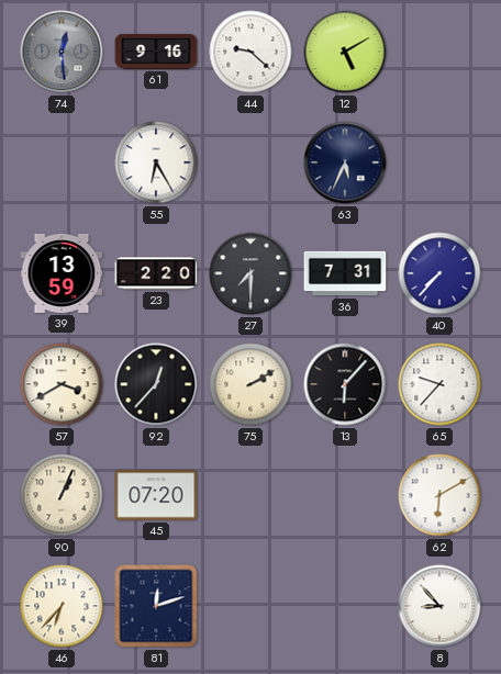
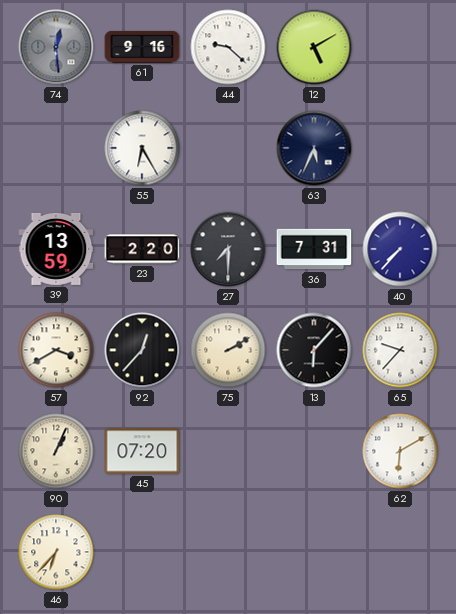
81: 12:12 -> none
8: 8:53 -> none
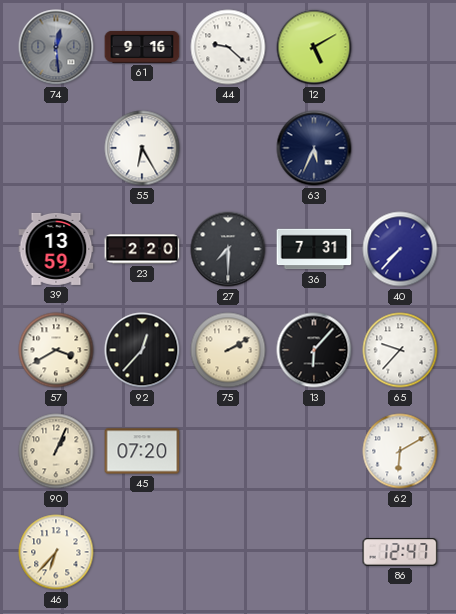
86: none -> 12:47
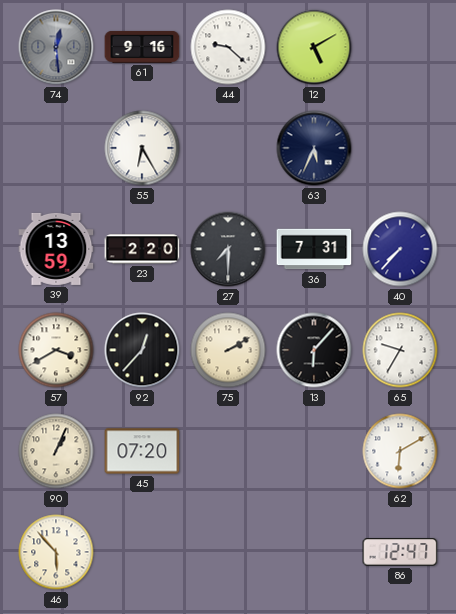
65: 9:37 -> 9:35
46: 6:37 -> 5:53
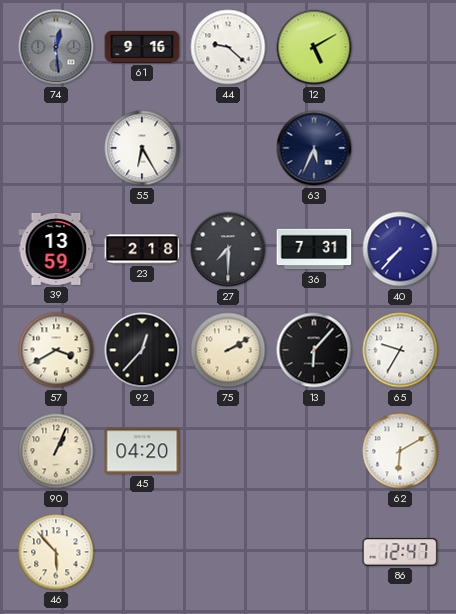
23: 2:20 -> 2:18
45: 07:20 -> 04:20
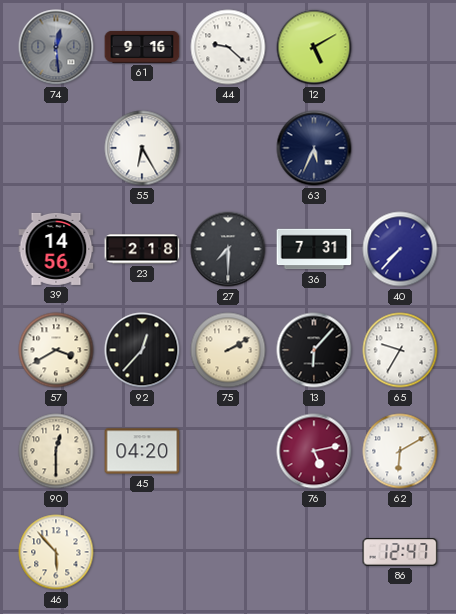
39: 13:59 -> 14:56
90: 1:04 -> 12:30
76: none -> 5:13
